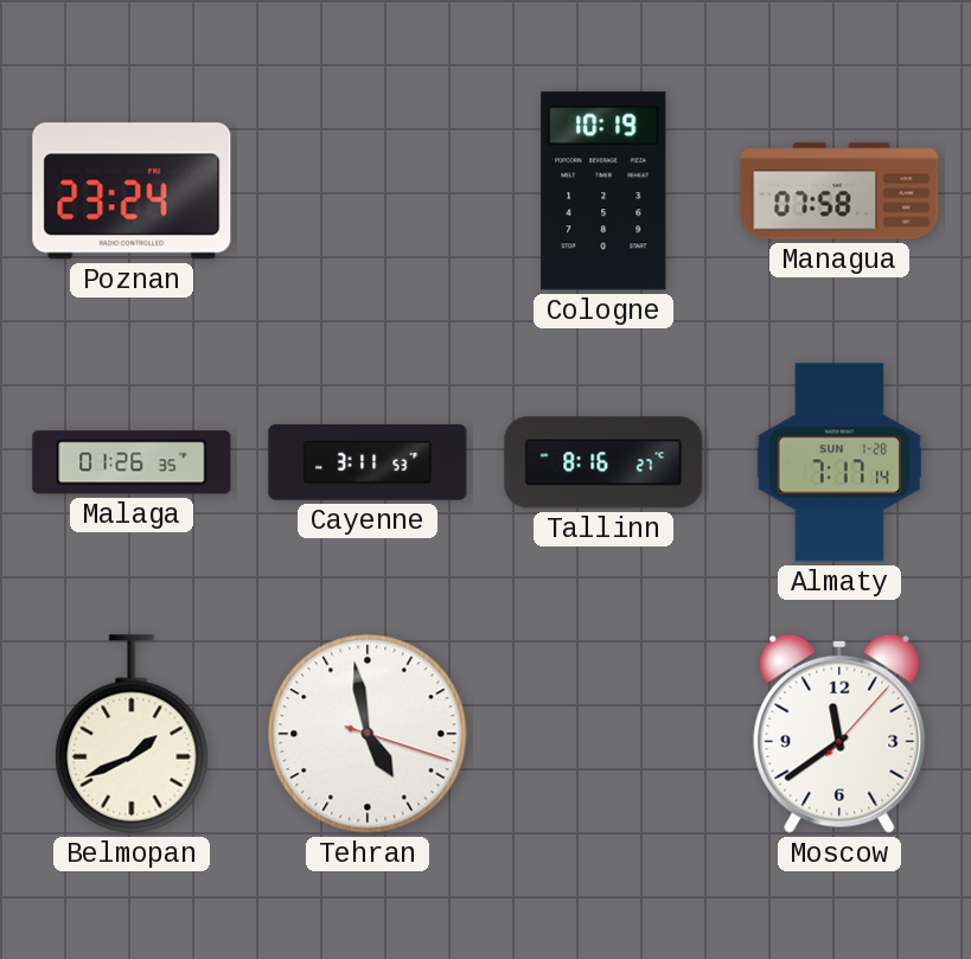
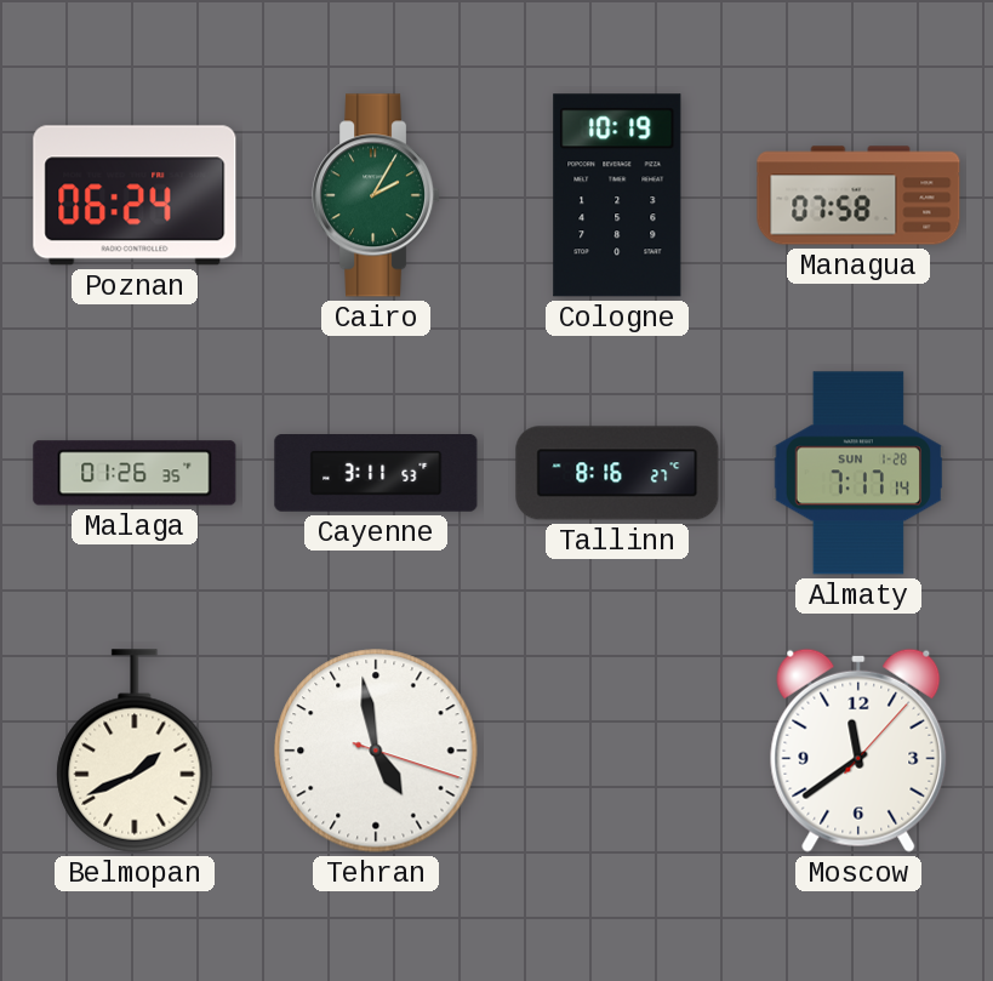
Poznan: 23:24 -> 06:24
Cairo: none -> 2:05
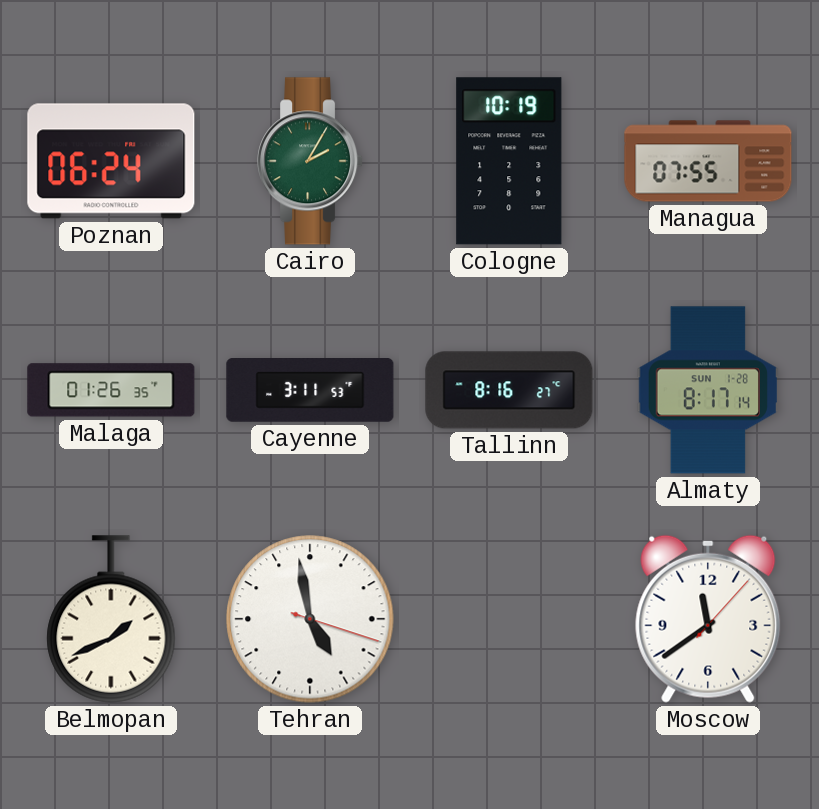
Managua: 07:58 -> 07:55
Almaty: 7:17 -> 8:17
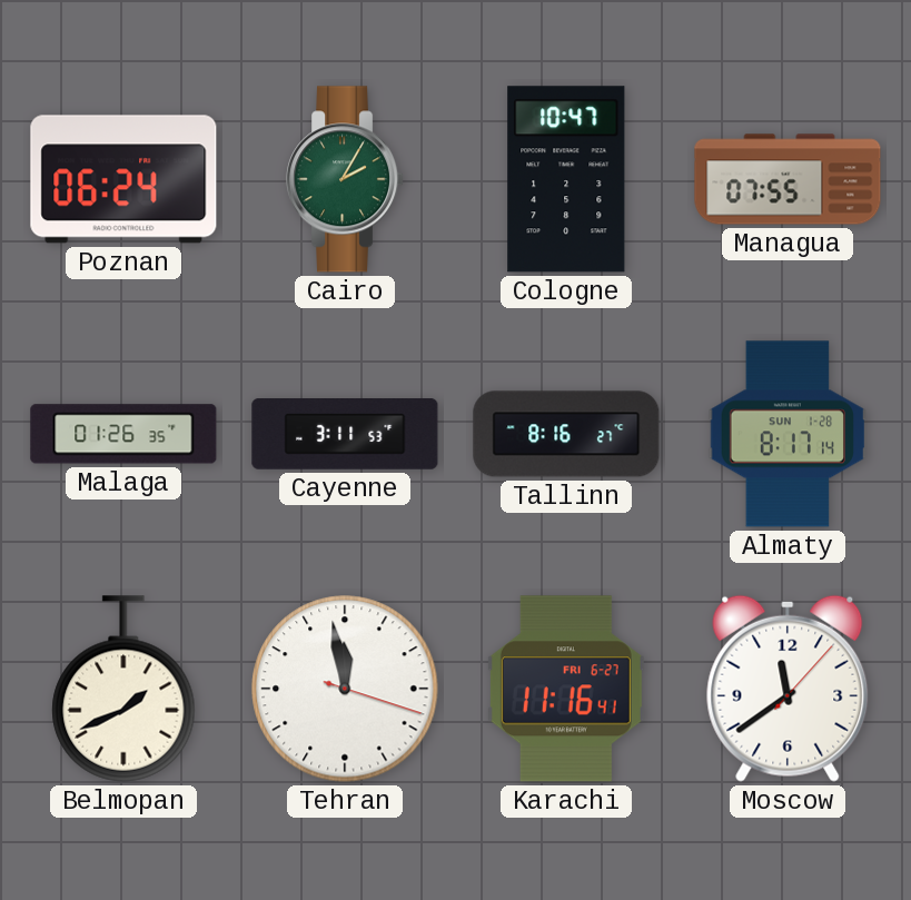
Cologne: 10:19 -> 10:47
Tehran: 4:58 -> 11:58
Karachi: none -> 11:16
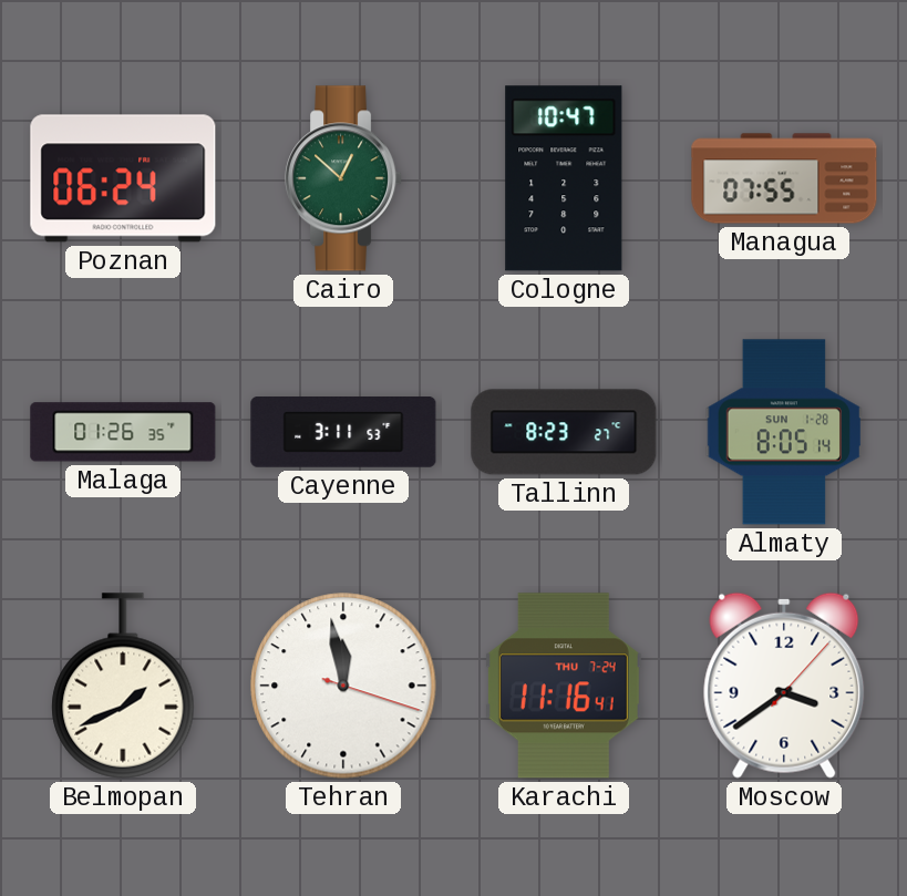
Cairo: 2:05 -> 12:52
Tallinn: 8:16 -> 8:23
Almaty: 8:17 -> 8:05
Karachi date: FRI 6-27 -> THU 7-24
Moscow: 11:39 -> 3:39
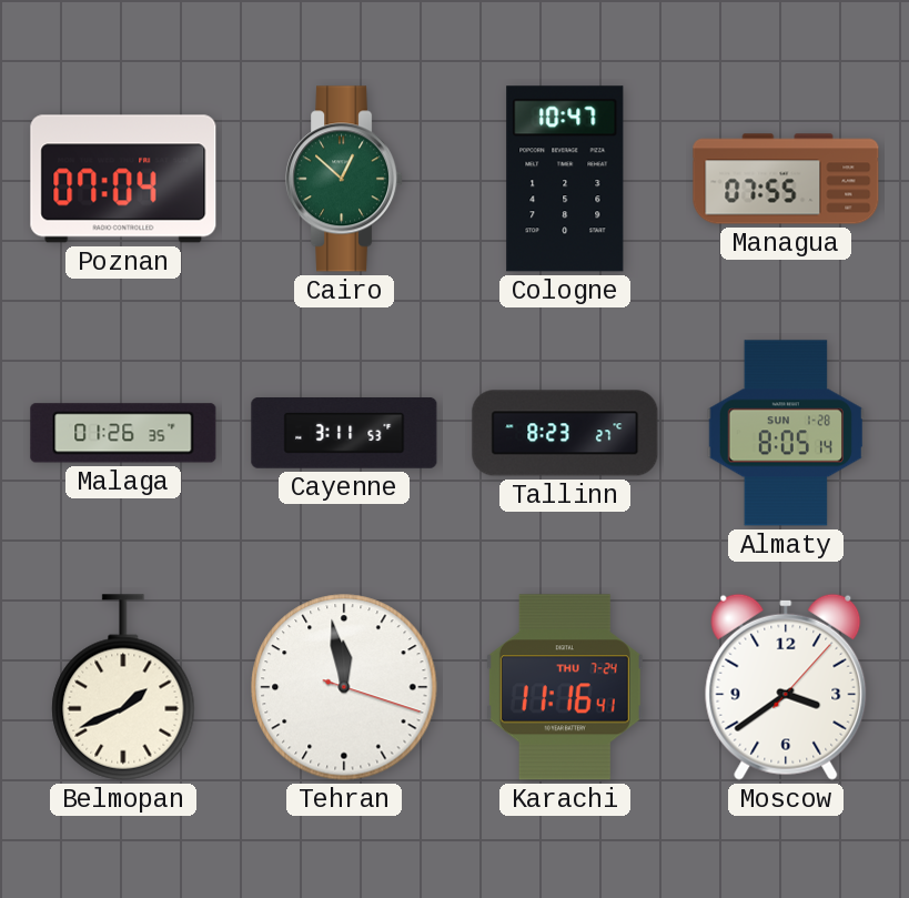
Poznan: 06:24 -> 07:04
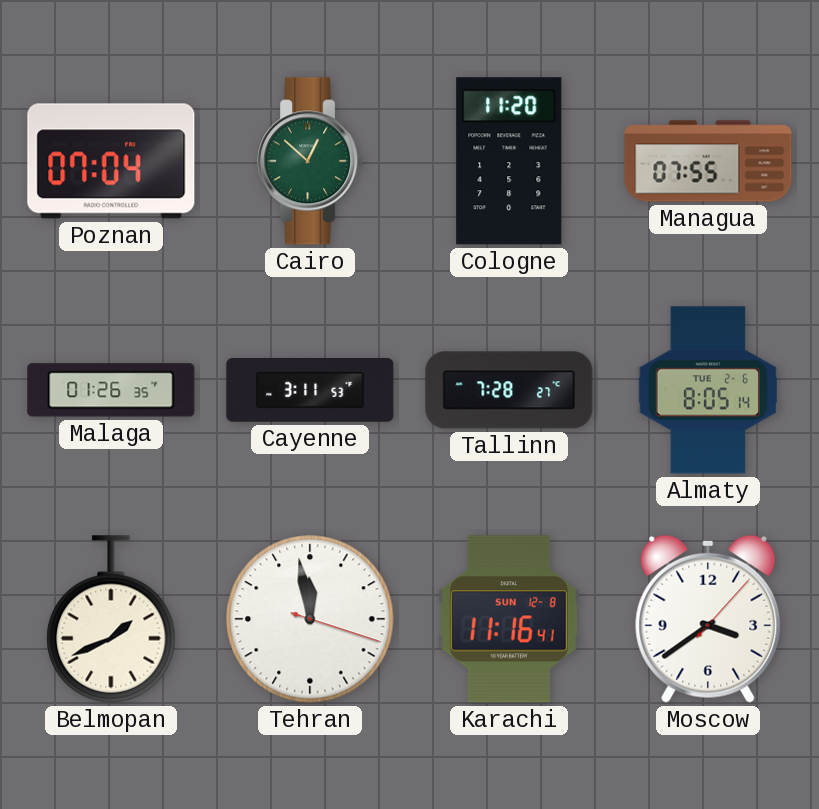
Cologne: 10:47 -> 11:20
Tallinn: 8:23 -> 7:28
Almaty date: SUN 1-28 -> TUE 2-6
Karachi date: THU 7-24 -> SUN 12-8
